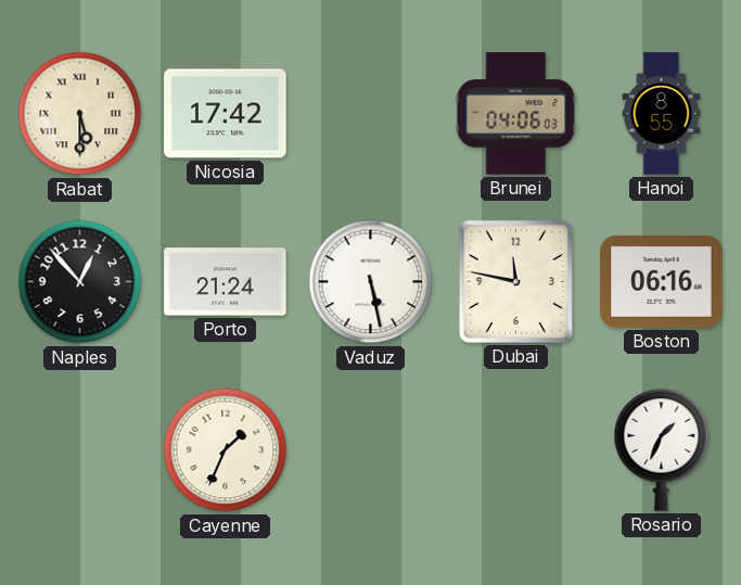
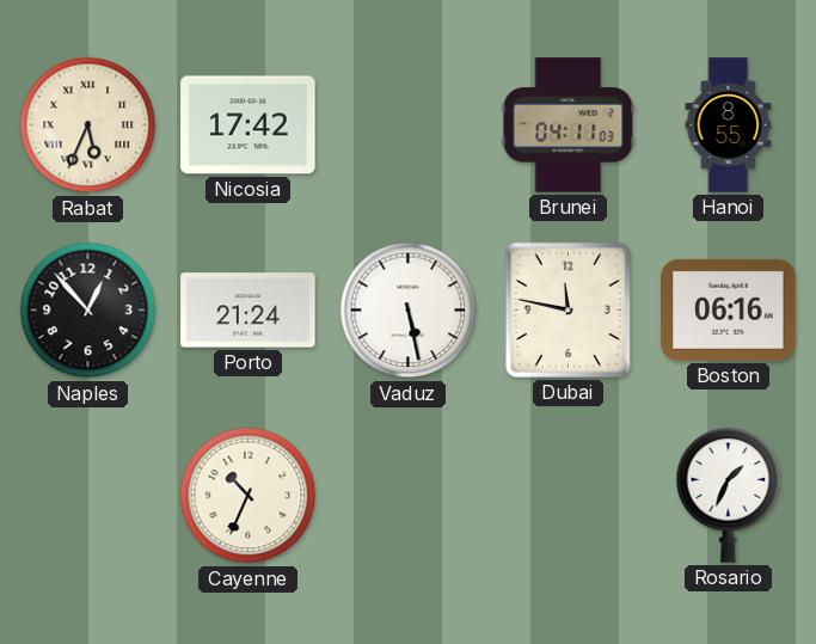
Rabat: 5:30 -> 5:34
Brunei: 04:06 -> 04:11
Cayenne: 1:34 -> 10:34
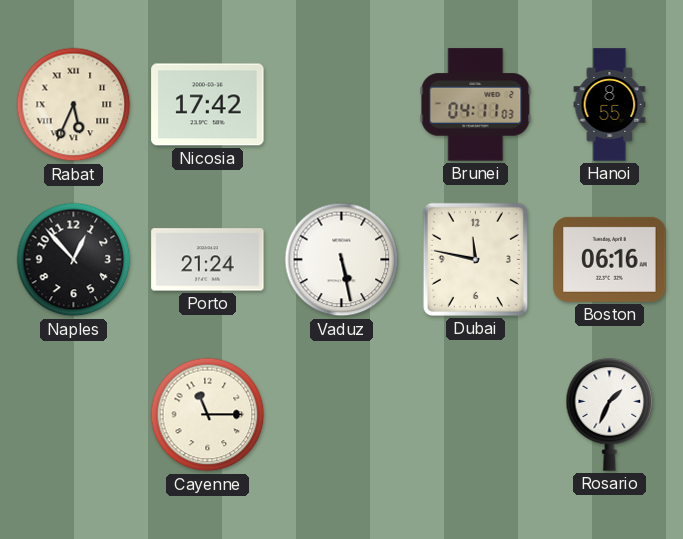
Cayenne: 10:34 -> 11:15
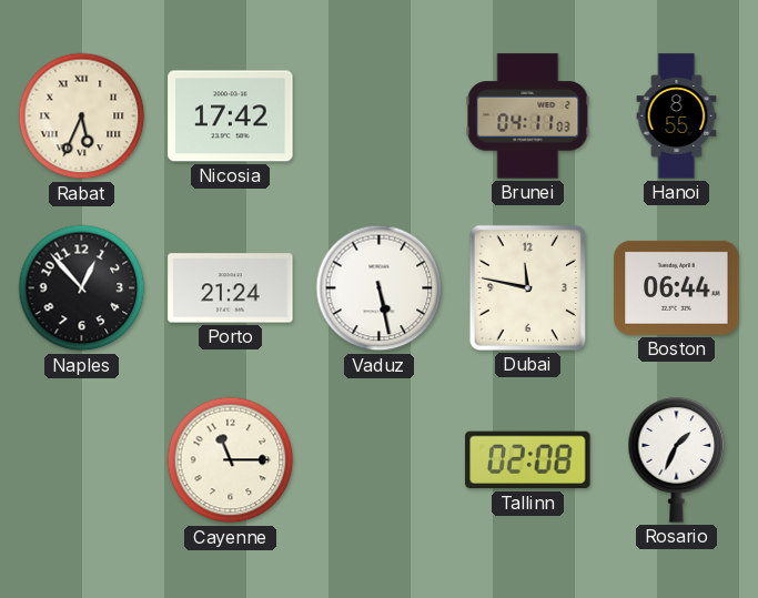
Boston: 06:16 -> 06:44
Tallinn: none -> 02:08
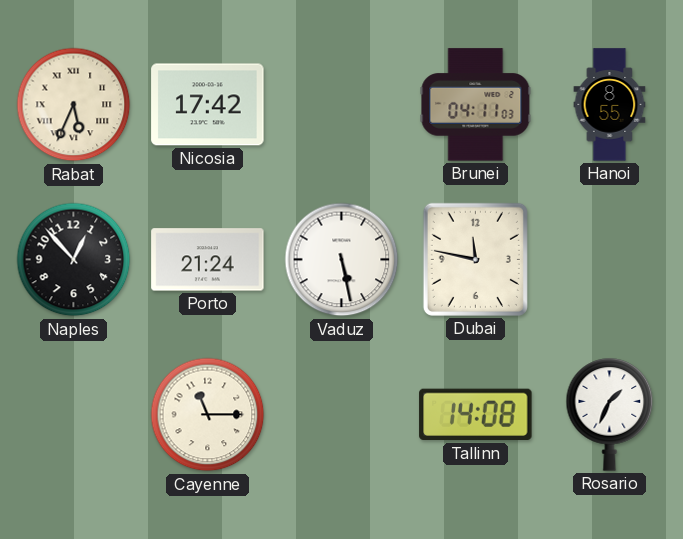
Boston: 06:44 -> none
Tallinn: 02:08 -> 14:08
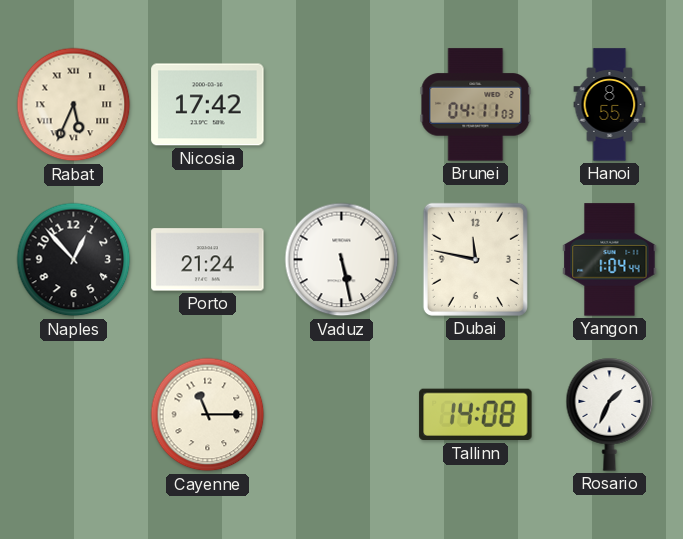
Yangon: none -> 1:04
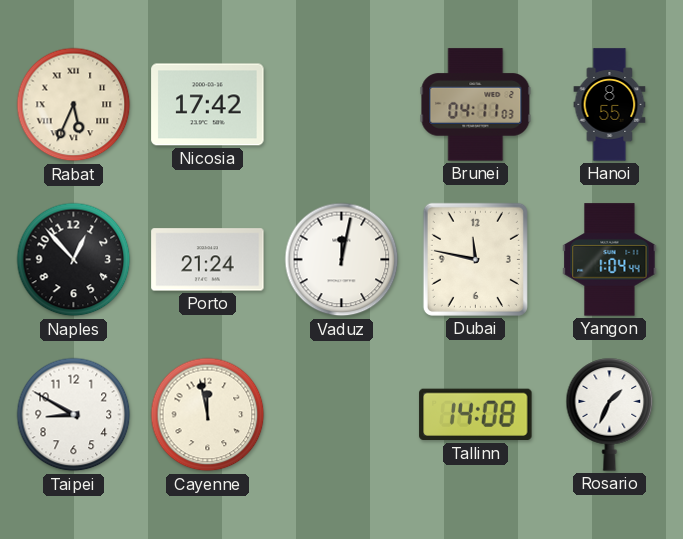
Vaduz: 5:28 -> 12:02
Taipei: none -> 8:50
Cayenne: 11:15 -> 11:58
